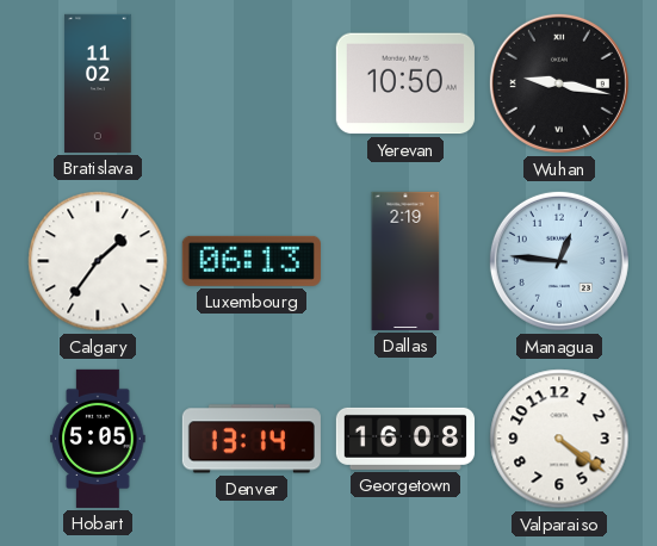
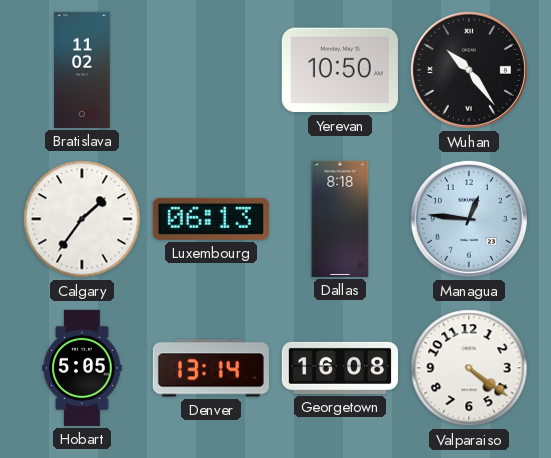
Wuhan: 9:17 -> 10:24
Dallas: 2:19 -> 8:18
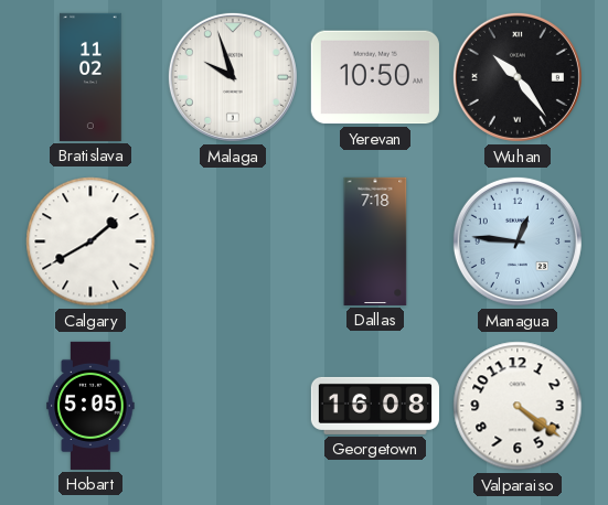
Malaga: none -> 9:57
Calgary: 1:36 -> 1:40
Luxembourg: 06:13 -> none
Dallas: 8:18 -> 7:18
Denver: 13:14 -> none
